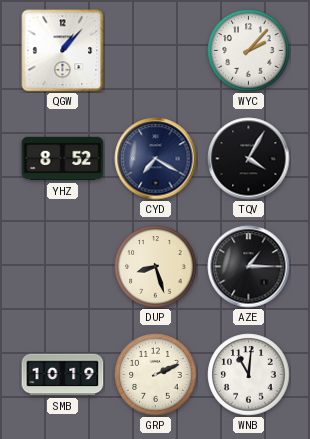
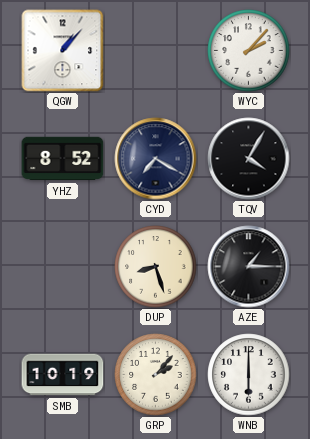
GRP: 2:11 -> 2:07
WNB: 11:01 -> 6:00
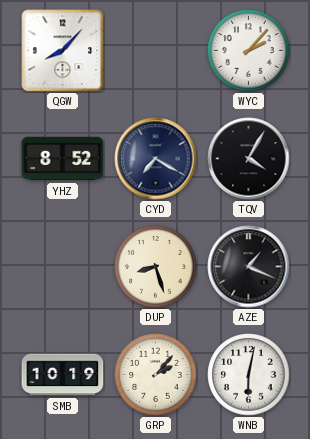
QGW: 1:07 -> 8:07
AZE: 1:15 -> 1:19
WNB: 6:00 -> 6:02
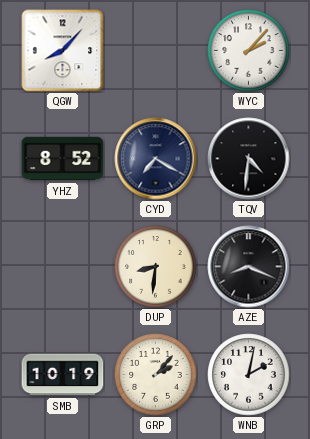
TQV: 4:05 -> 4:31
DUP: 8:27 -> 8:31
AZE: 1:19 -> 8:19
WNB: 6:02 -> 2:02
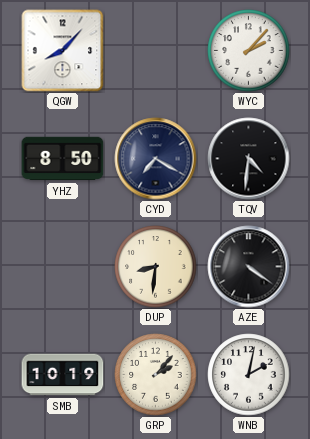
YHZ: 8:52 -> 8:50
AZE: 8:19 -> 4:21
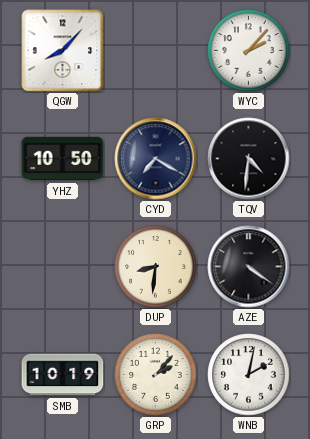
YHZ: 8:50 -> 10:50
